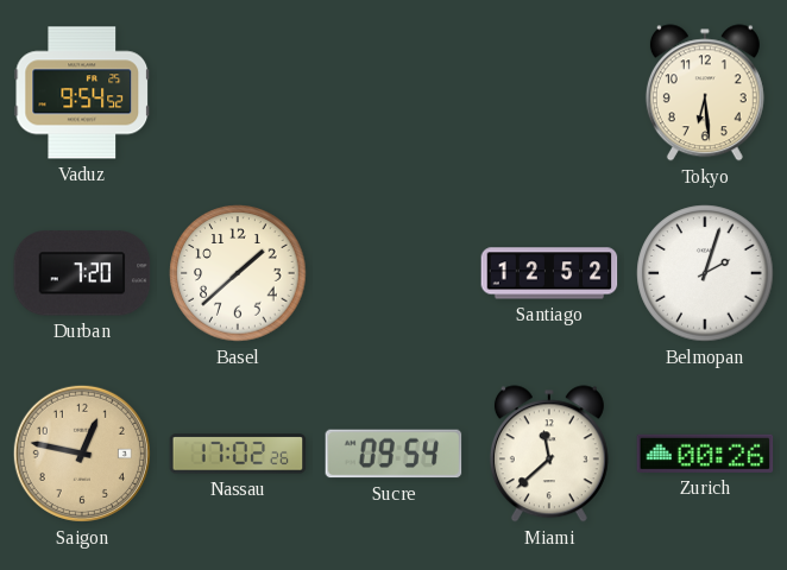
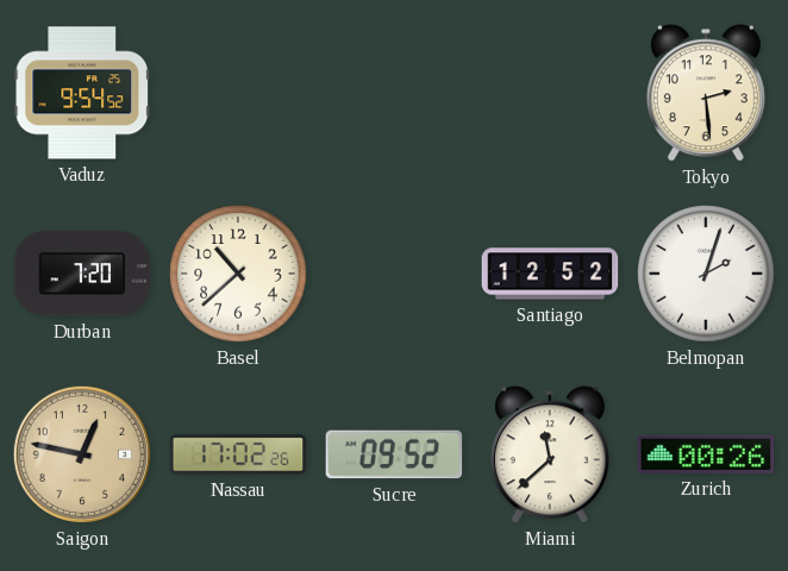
Tokyo: 6:29 -> 2:29
Basel: 1:38 -> 10:38
Sucre: 09:54 -> 09:52
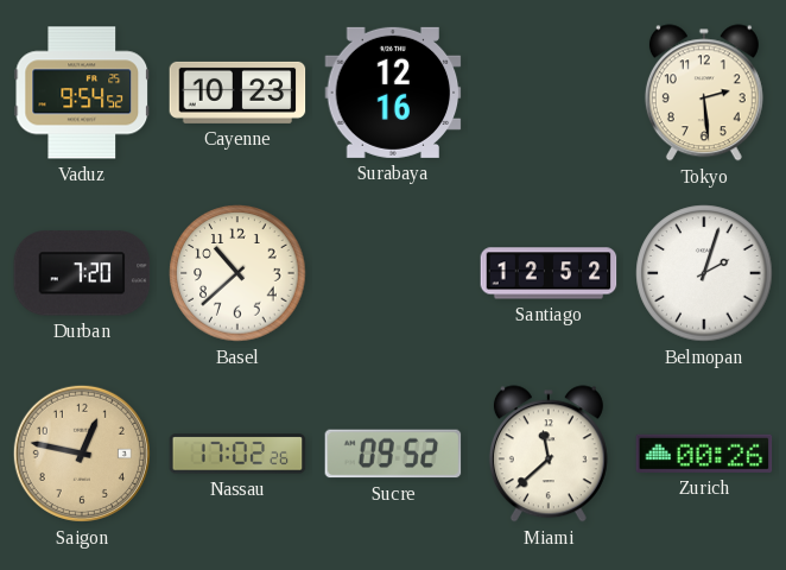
Cayenne: none -> 10:23
Surabaya: none -> 12:16
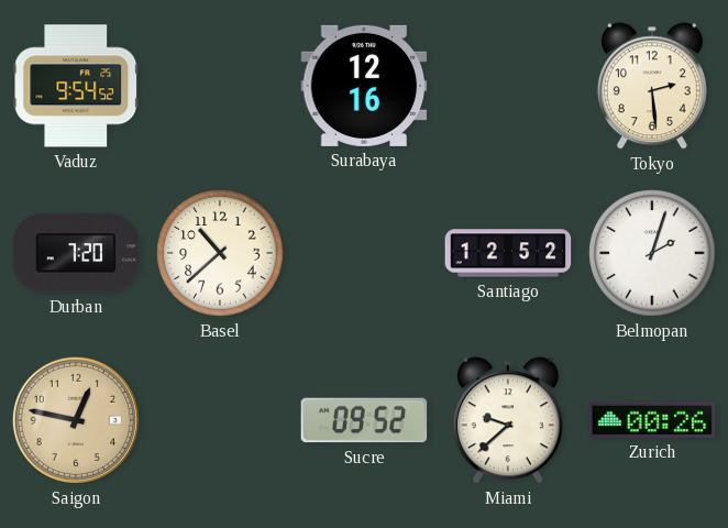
Cayenne: 10:23 -> none
Nassau: 17:02 -> none
Miami: 11:38 -> 9:38
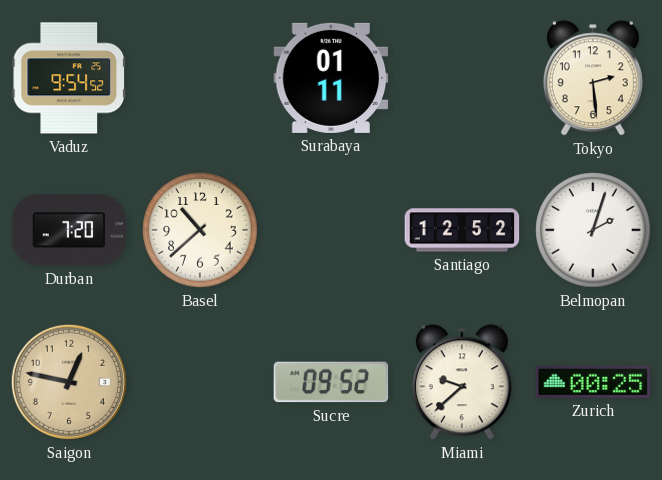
Surabaya: 12:16 -> 01:11
Zurich: 00:26 -> 00:25
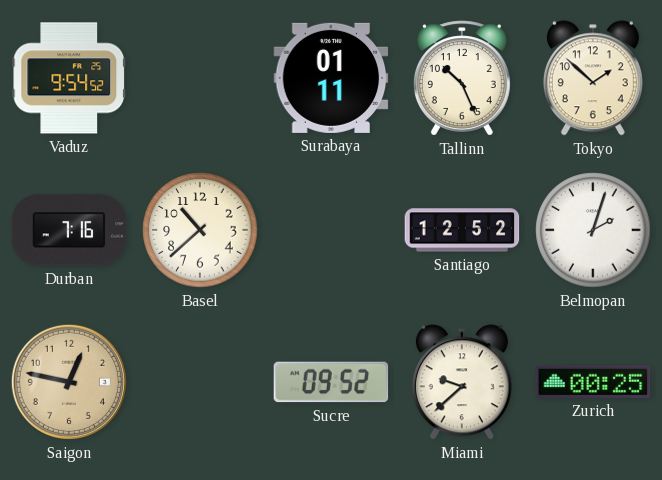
Tallinn: none -> 10:26
Tokyo: 2:29 -> 1:52
Durban: 7:20 -> 7:16
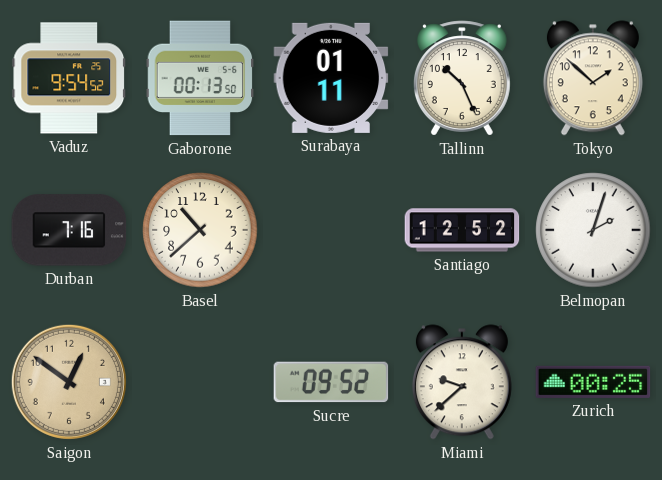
Gaborone: none -> 00:13
Saigon: 12:47 -> 12:51
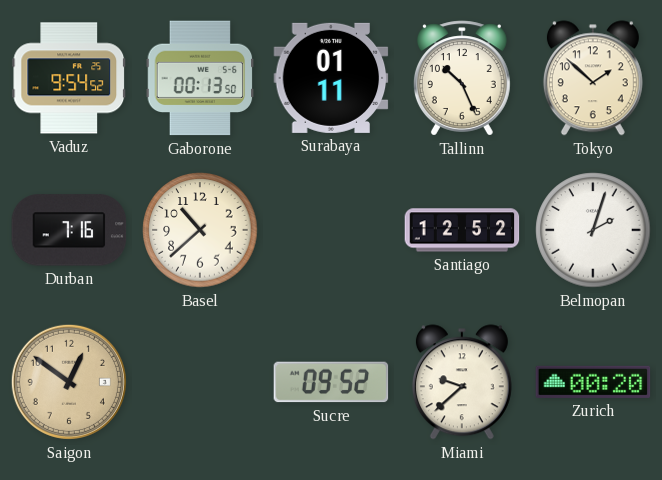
Zurich: 00:25 -> 00:20
